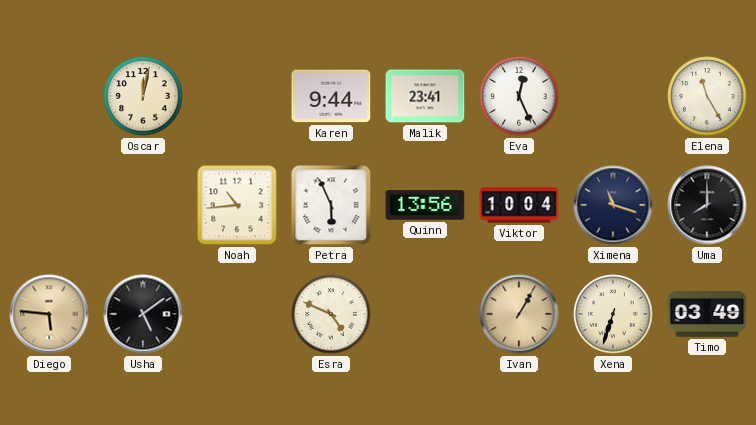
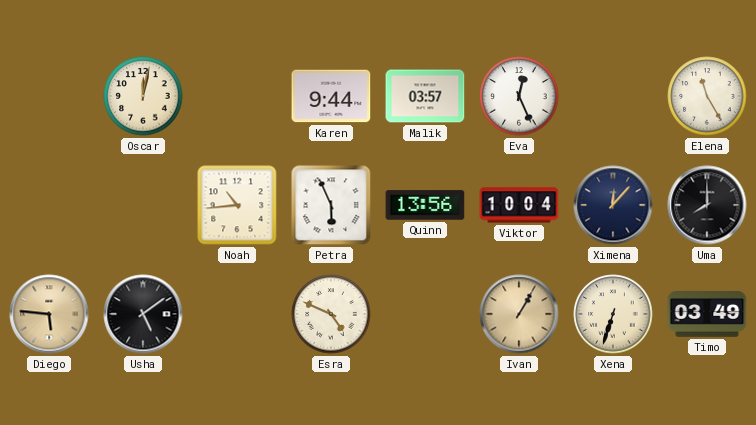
Malik: 23:41 -> 03:57
Ximena: 11:18 -> 12:07
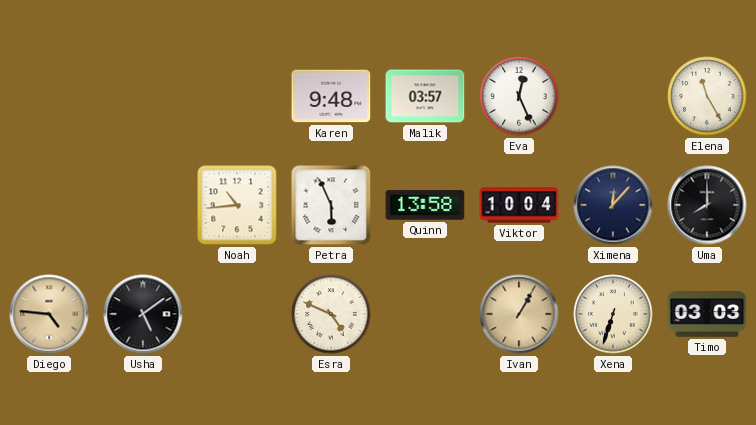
Oscar: 12:02 -> none
Karen: 9:44 -> 9:48
Quinn: 13:56 -> 13:58
Diego: 5:46 -> 4:46
Timo: 03:49 -> 03:03
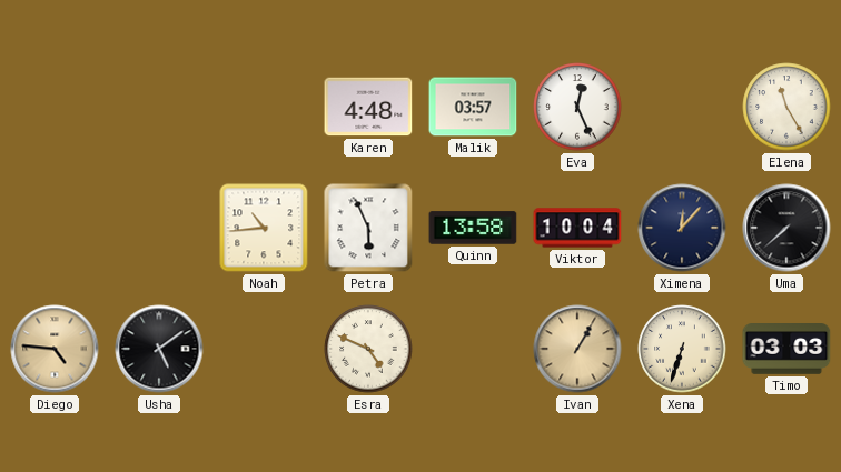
Karen: 9:48 -> 4:48
Uma: 8:00 -> 7:38
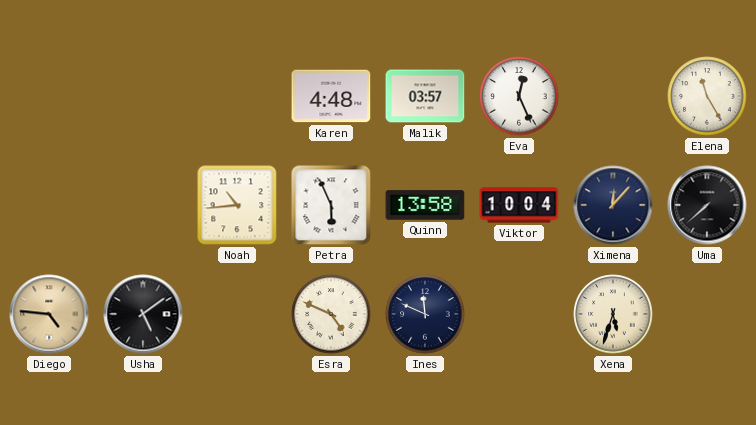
Ines: none -> 11:49
Ivan: 1:05 -> none
Xena: 6:33 -> 5:33
Timo: 03:03 -> none
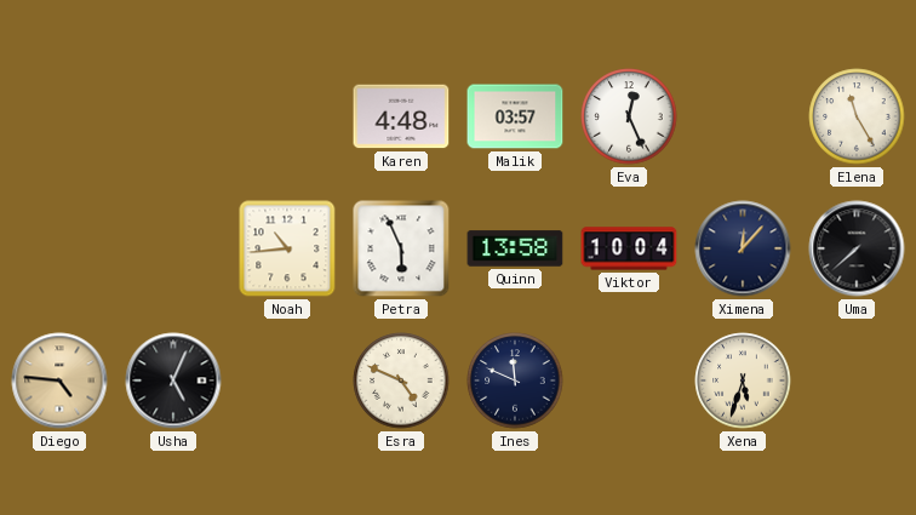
Usha: 5:09 -> 5:04
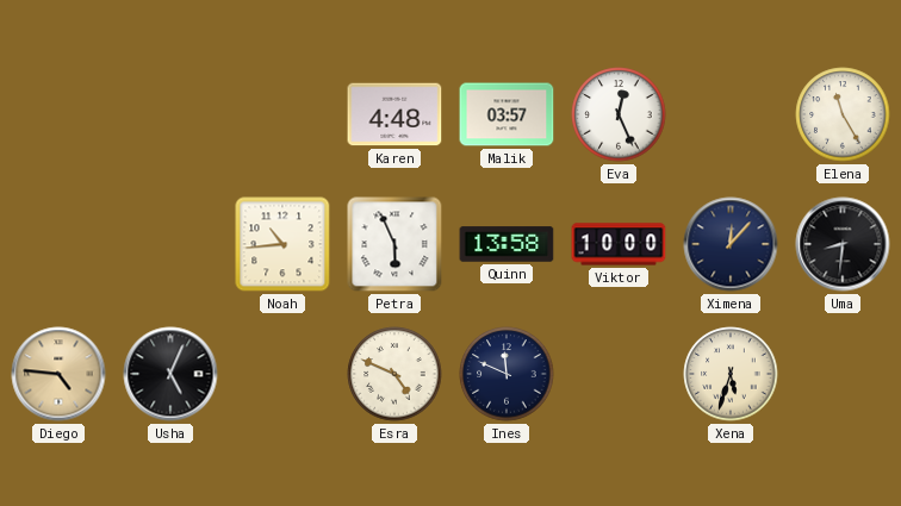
Viktor: 10:04 -> 10:00
Uma: 7:38 -> 8:31
